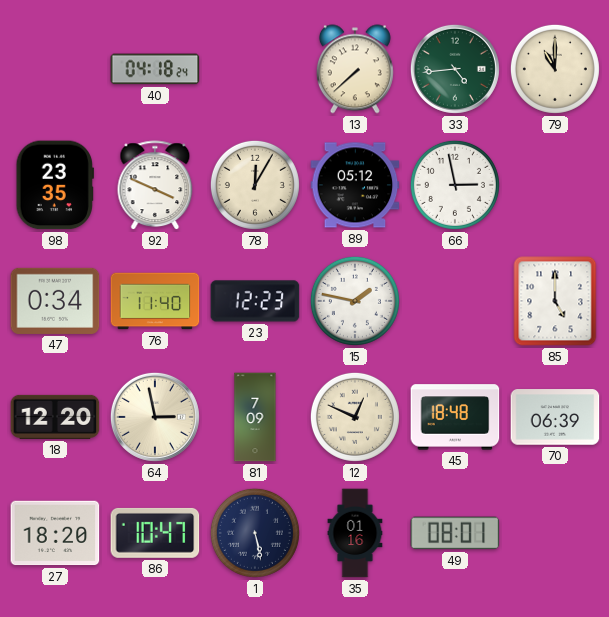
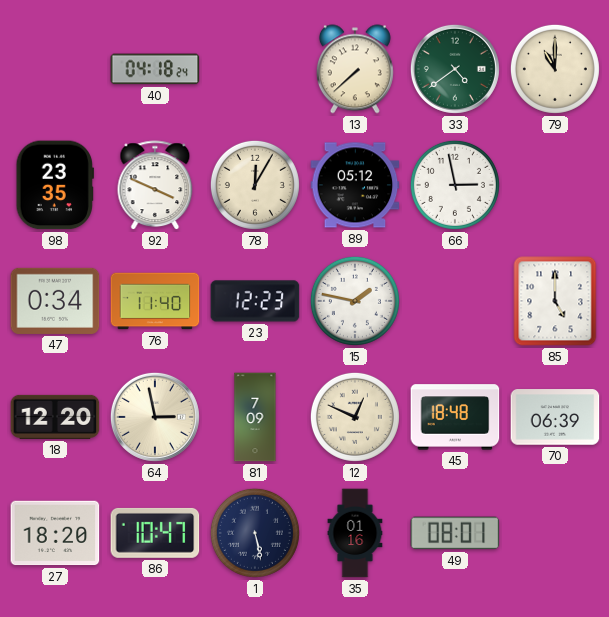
33: 4:44 -> 4:39
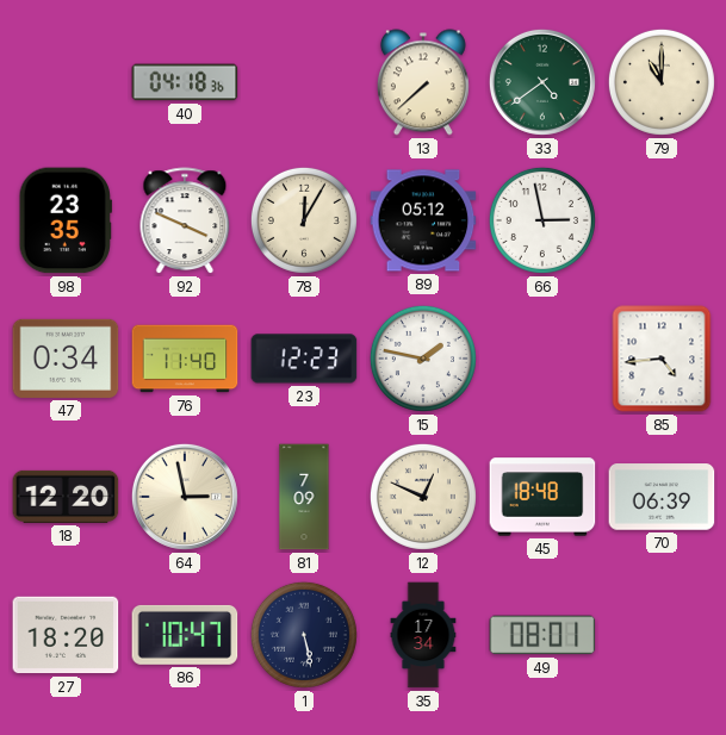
40: 04:18:24 -> 04:18:36
85: 5:00 -> 4:44
35: 01:16 -> 17:34
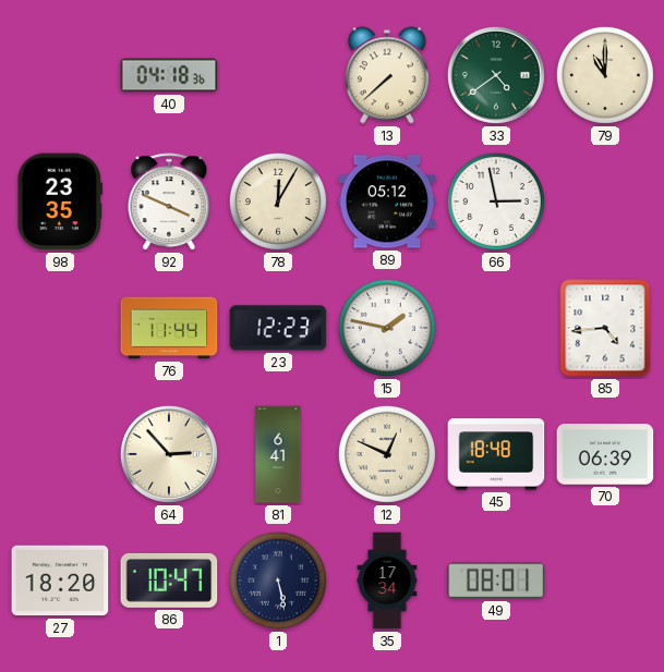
47: 0:34 -> none
76: 11:40 -> 11:44
18: 12:20 -> none
64: 2:58 -> 2:53
81: 7:09 -> 6:41
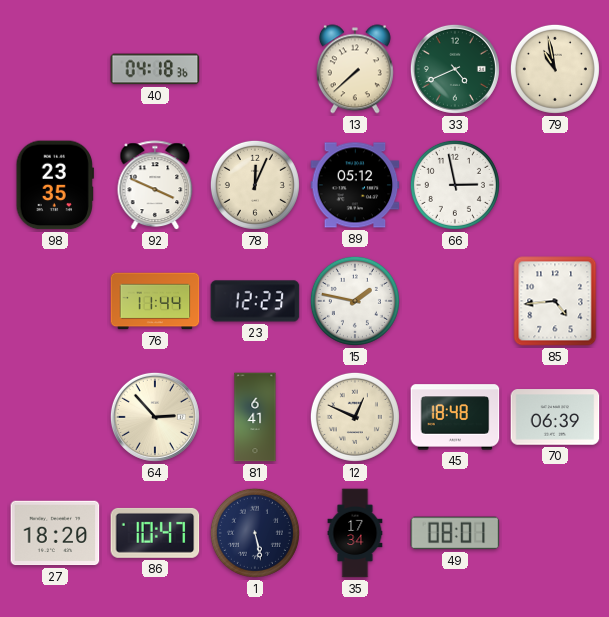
33: 4:39 -> 4:41
79: 11:00 -> 10:58
78: 12:05 -> 12:04
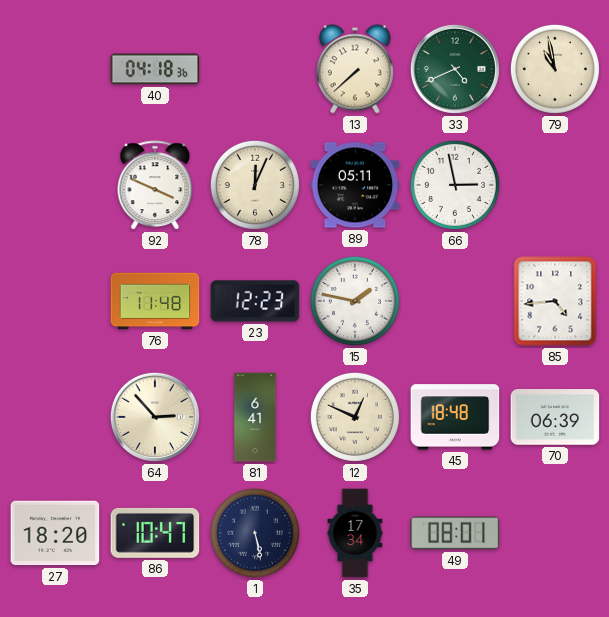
98: 23:35 -> none
89: 05:12 -> 05:11
76: 11:44 -> 11:48
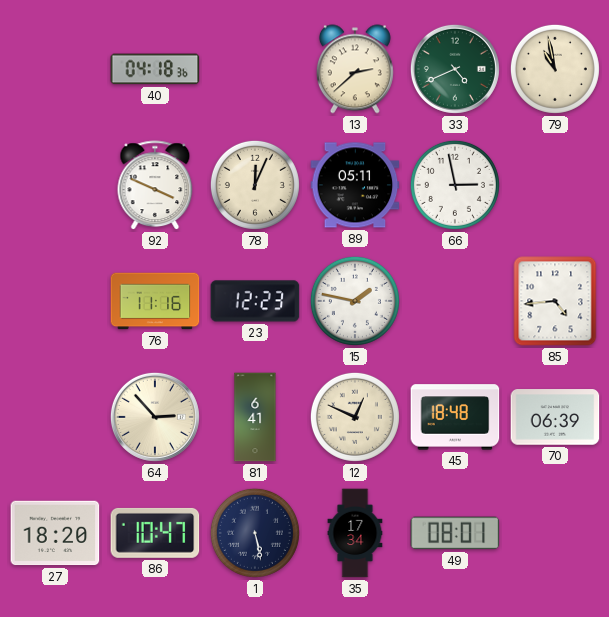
13: 7:38 -> 2:38
76: 11:48 -> 11:16
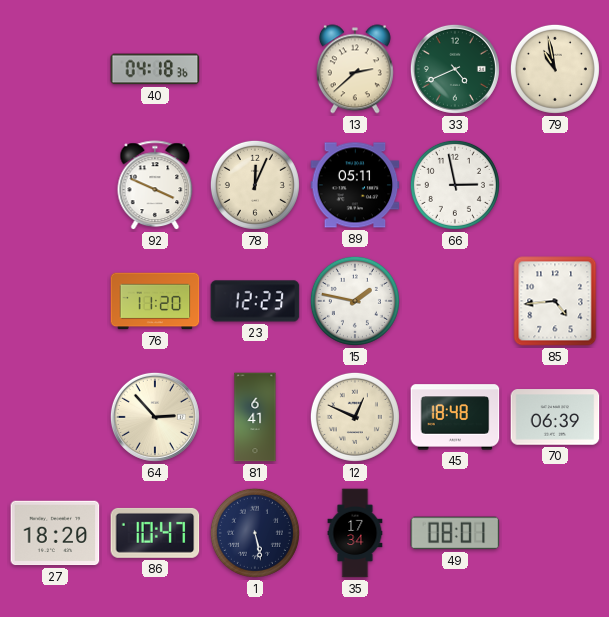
76: 11:16 -> 11:20
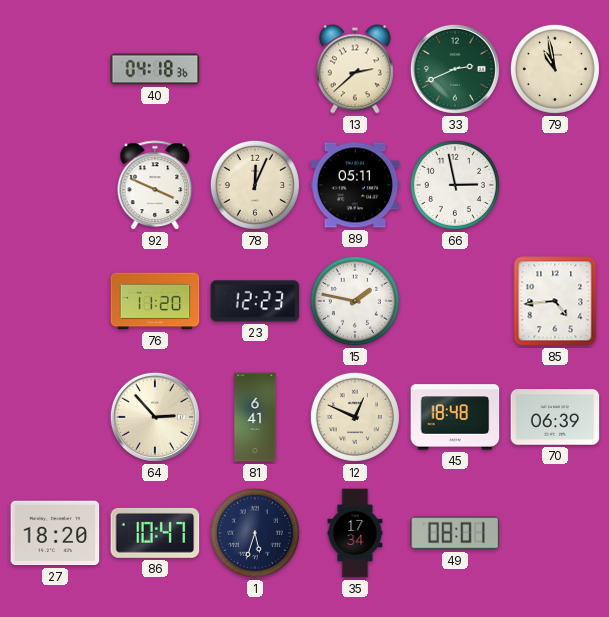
33: 4:41 -> 2:41
1: 5:28 -> 5:33
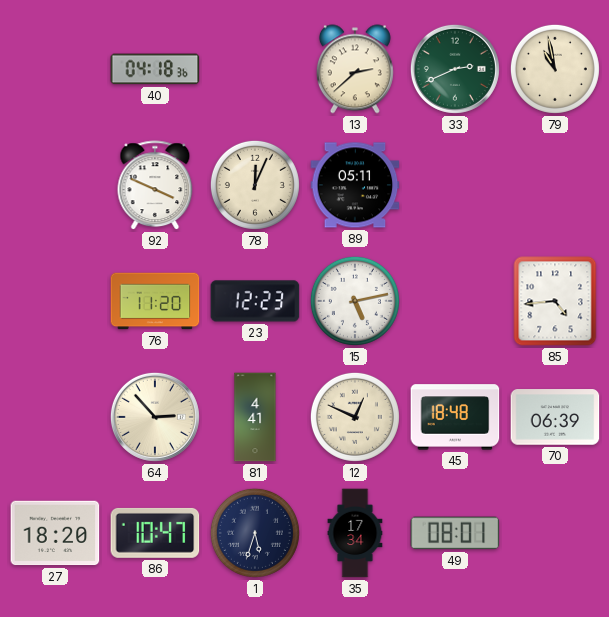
66: 2:58 -> none
15: 1:47 -> 5:13
81: 6:41 -> 4:41
